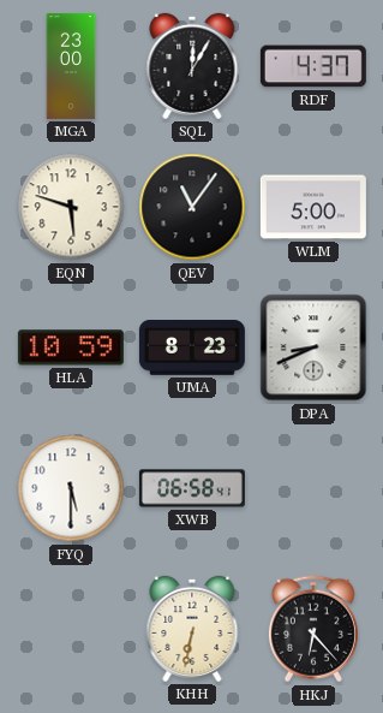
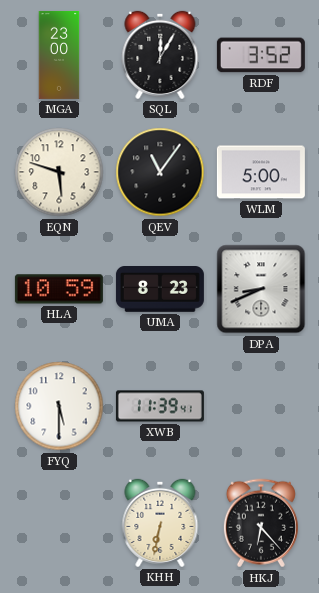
RDF: 4:37 -> 3:52
XWB: 06:58 -> 11:39
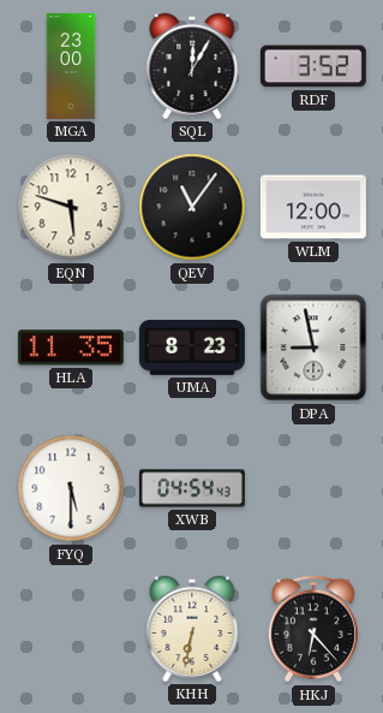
WLM: 5:00 -> 12:00
HLA: 10:59 -> 11:35
DPA: 8:41 -> 8:58
XWB: 11:39 -> 04:54
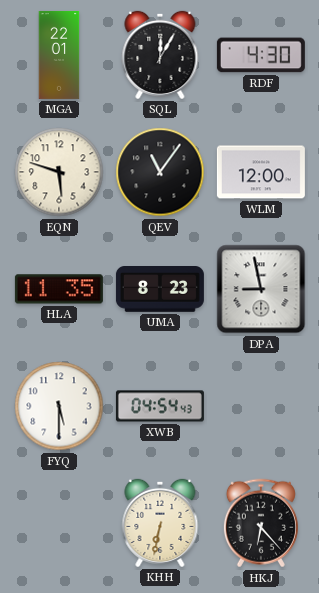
MGA: 23:00 -> 22:01
RDF: 3:52 -> 4:30
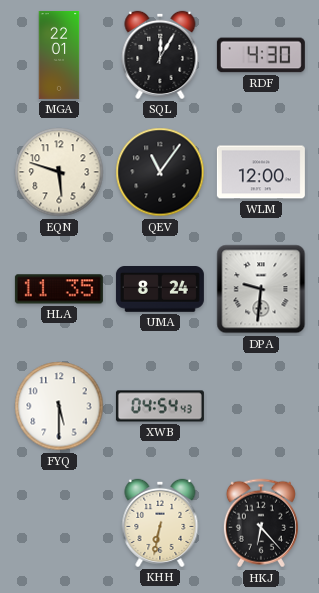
UMA: 8:23 -> 8:24
DPA: 8:58 -> 9:31
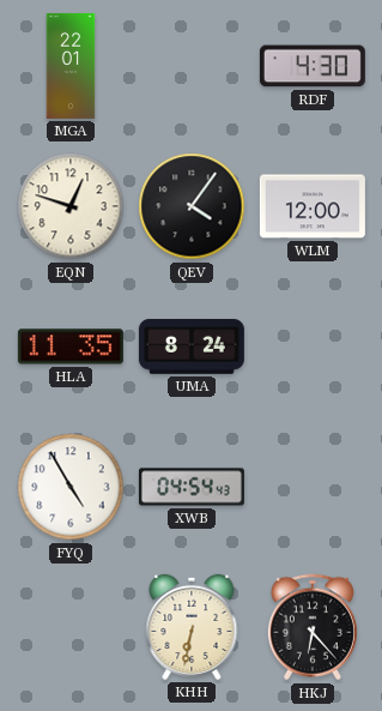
SQL: 12:05 -> none
EQN: 5:48 -> 12:48
QEV: 11:06 -> 4:06
DPA: 9:31 -> none
FYQ: 5:30 -> 4:55
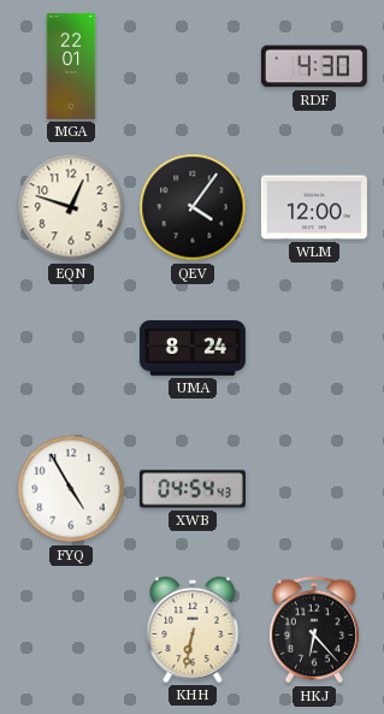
HLA: 11:35 -> none
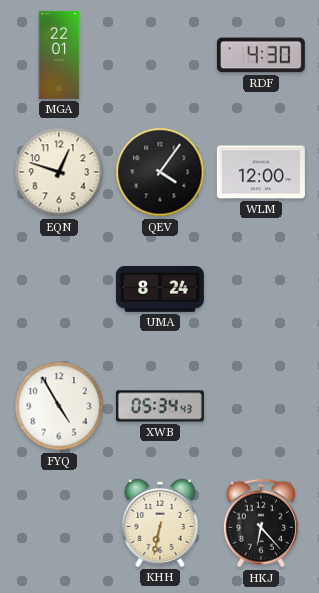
XWB: 04:54 -> 05:34
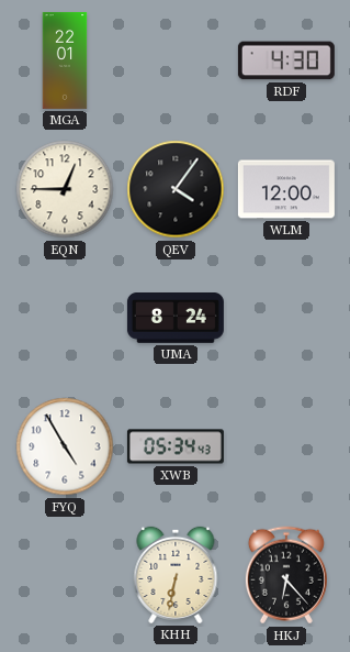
EQN: 12:48 -> 12:45
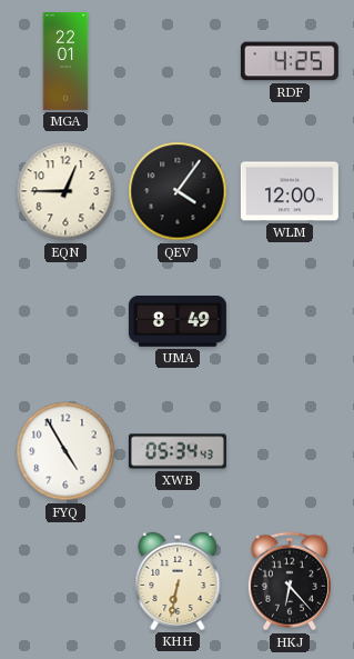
RDF: 4:30 -> 4:25
UMA: 8:24 -> 8:49
